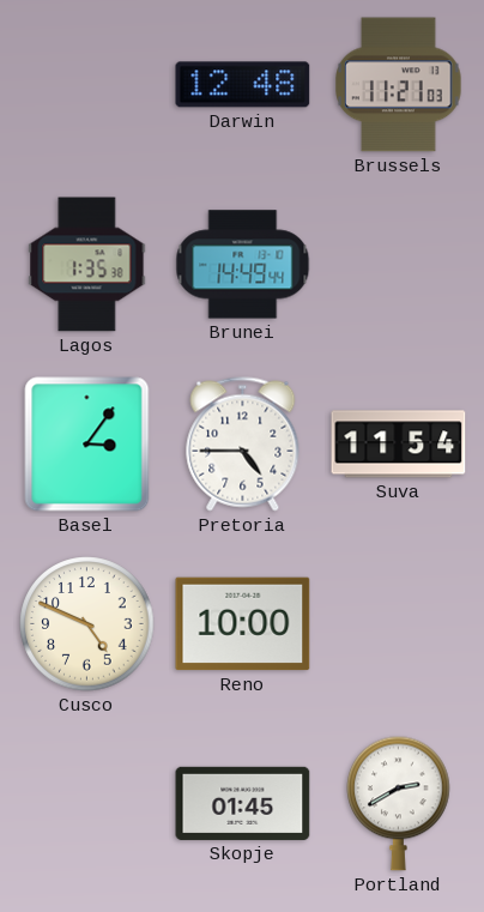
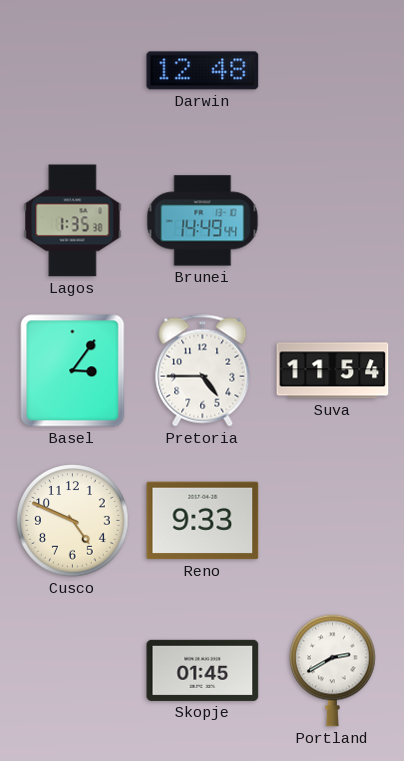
Brussels: 11:21 -> none
Reno: 10:00 -> 9:33
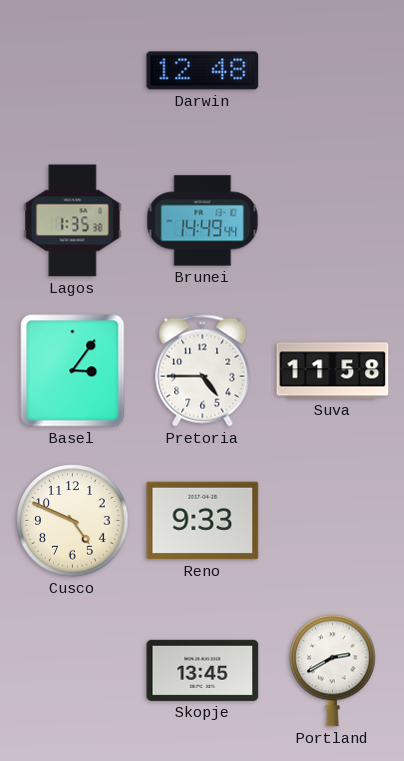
Suva: 11:54 -> 11:58
Skopje: 01:45 -> 13:45
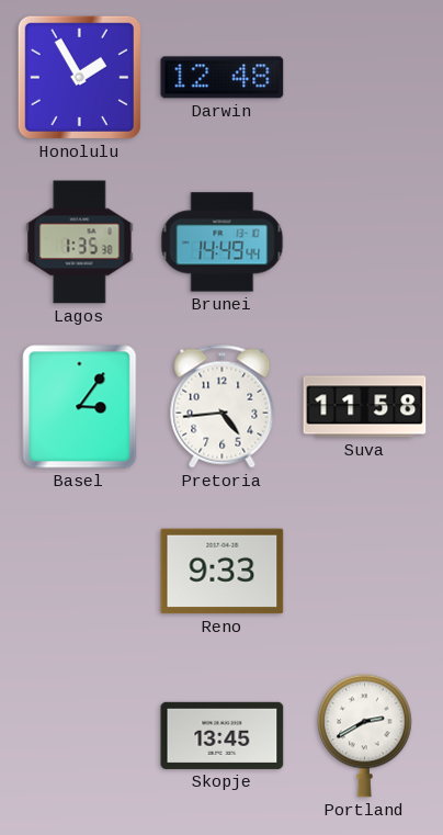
Honolulu: none -> 1:55
Pretoria: 4:45 -> 4:44
Cusco: 4:49 -> none
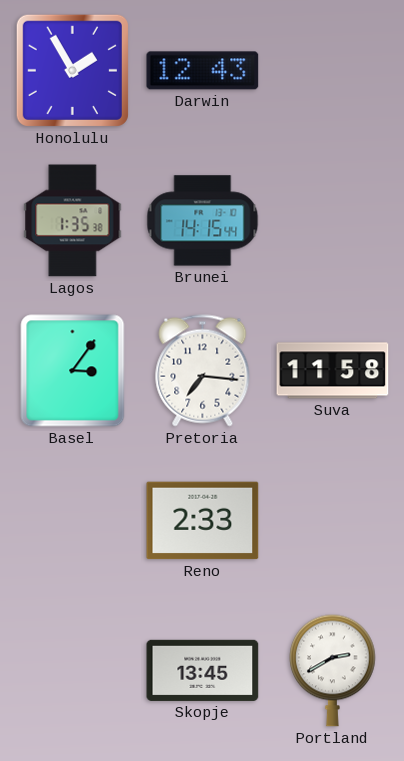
Darwin: 12:48 -> 12:43
Brunei: 14:49 -> 14:15
Pretoria: 4:44 -> 7:16
Reno: 9:33 -> 2:33
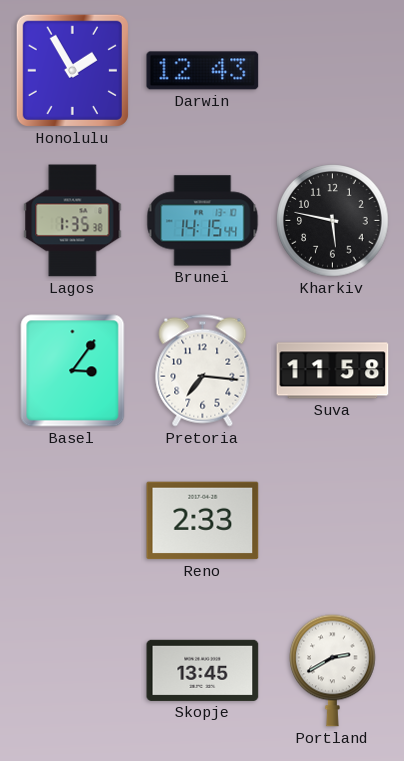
Kharkiv: none -> 5:47
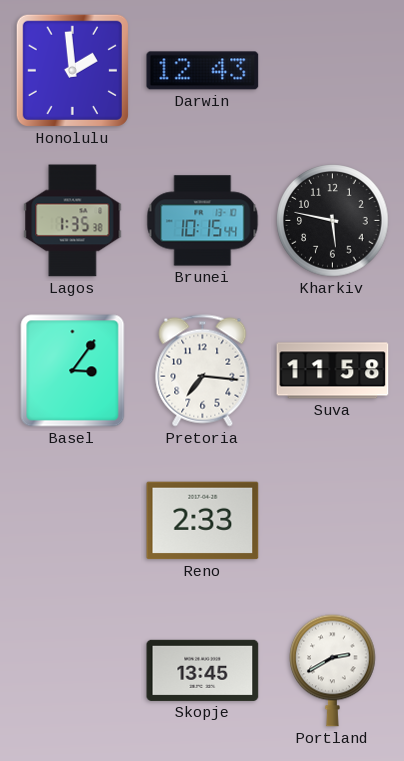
Honolulu: 1:55 -> 1:59
Brunei: 14:15 -> 10:15
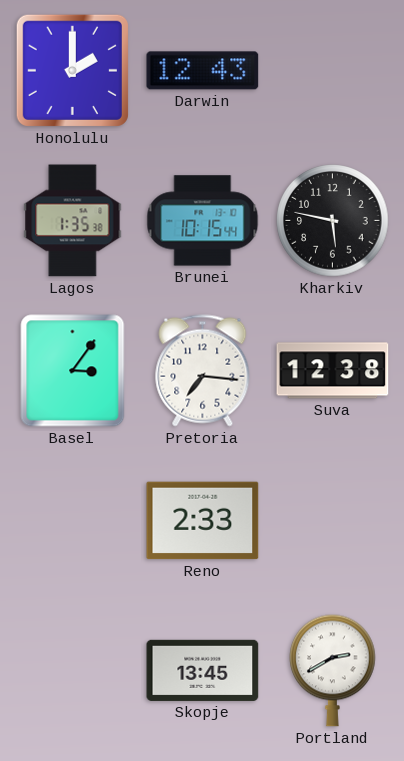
Honolulu: 1:59 -> 2:00
Suva: 11:58 -> 12:38
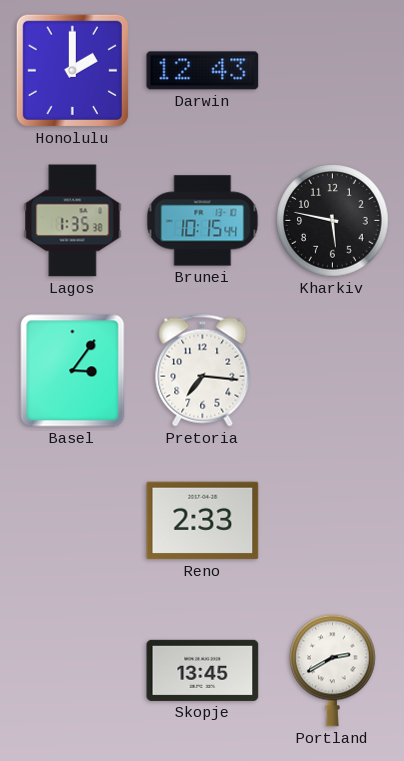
Suva: 12:38 -> none
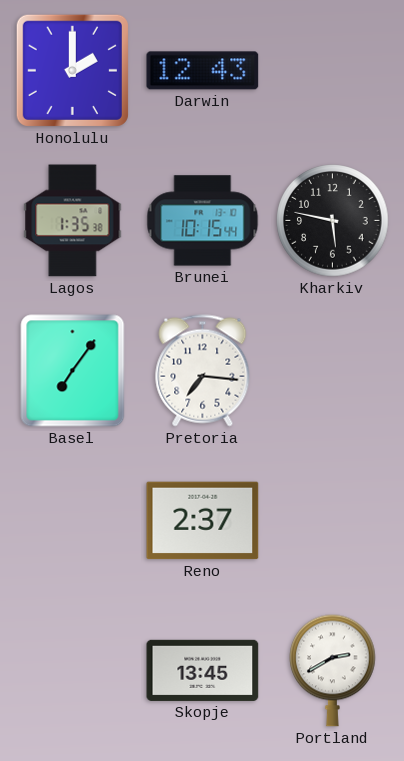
Basel: 3:06 -> 7:06
Reno: 2:33 -> 2:37
